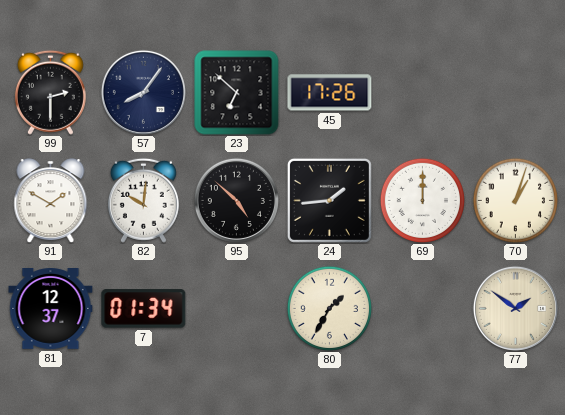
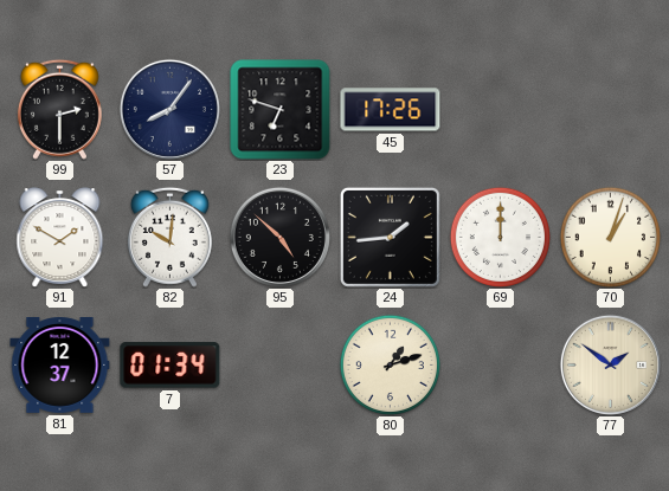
23: 6:52 -> 6:48
80: 1:35 -> 1:12
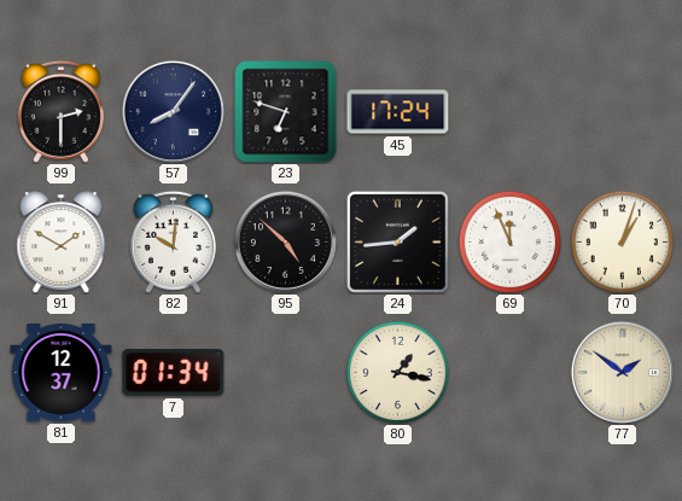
45: 17:26 -> 17:24
69: 12:00 -> 11:56
80: 1:12 -> 1:17
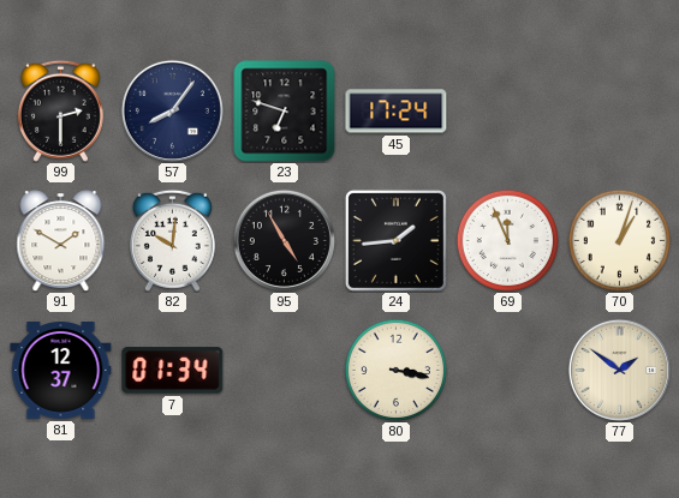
95: 4:52 -> 4:55
80: 1:17 -> 3:17
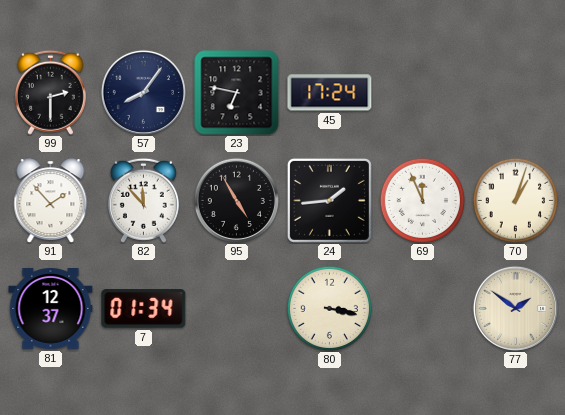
23: 6:48 -> 6:47
91: 1:50 -> 1:53
82: 10:01 -> 11:53
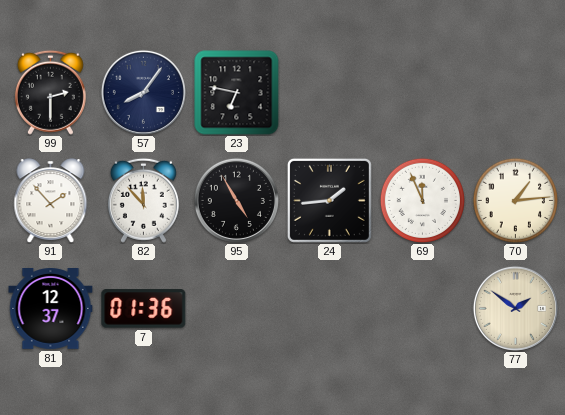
45: 17:24 -> none
70: 1:03 -> 1:14
7: 01:34 -> 01:36
80: 3:17 -> none
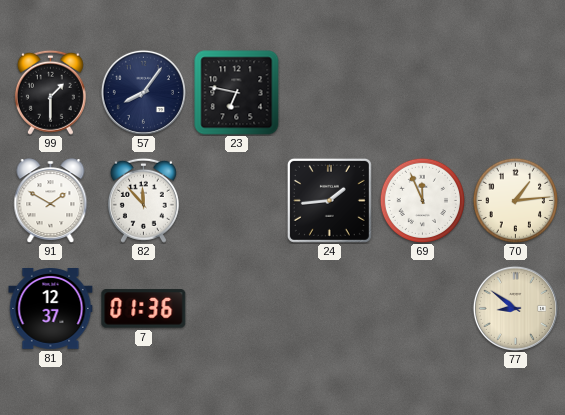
99: 2:30 -> 1:30
91: 1:53 -> 1:50
95: 4:55 -> none
77: 1:51 -> 8:51
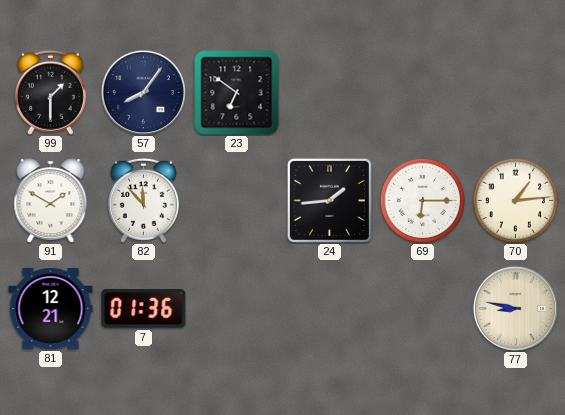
23: 6:47 -> 6:51
69: 11:56 -> 6:15
81: 12:37 -> 12:21
77: 8:51 -> 8:47
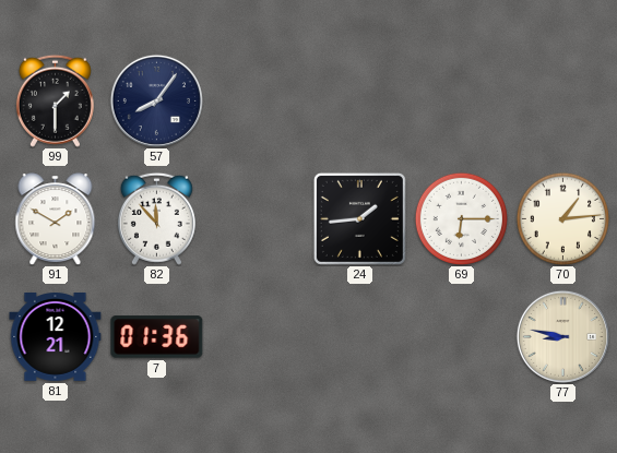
23: 6:51 -> none
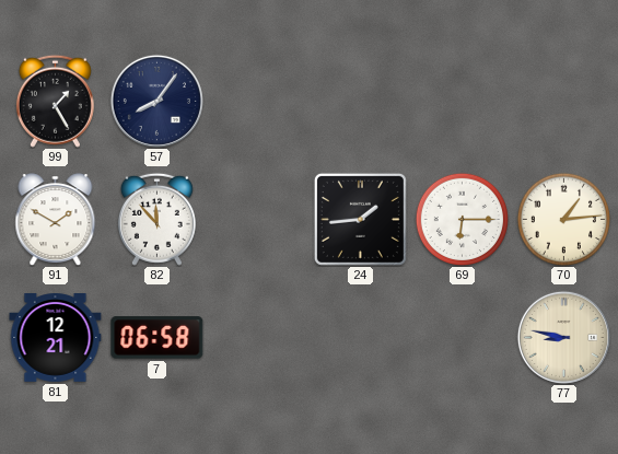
99: 1:30 -> 1:25
7: 01:36 -> 06:58
